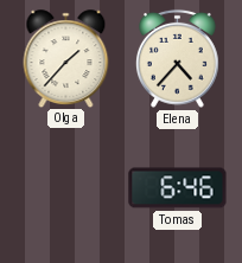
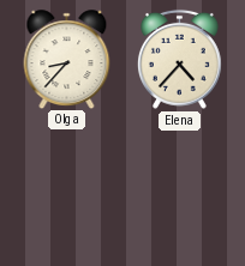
Olga: 1:37 -> 8:37
Tomas: 6:46 -> none
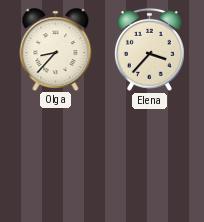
Elena: 4:37 -> 3:37
